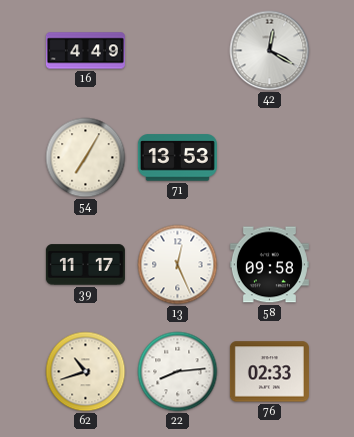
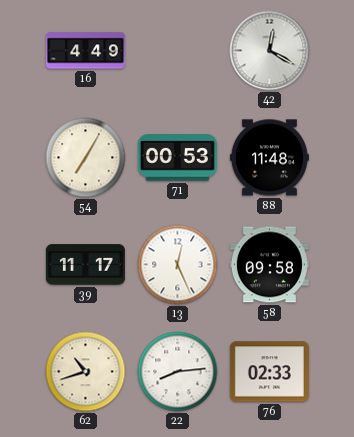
71: 13:53 -> 00:53
88: none -> 11:48
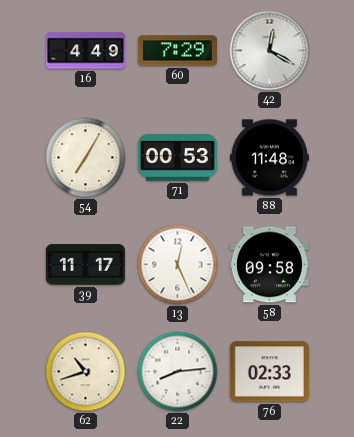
60: none -> 7:29
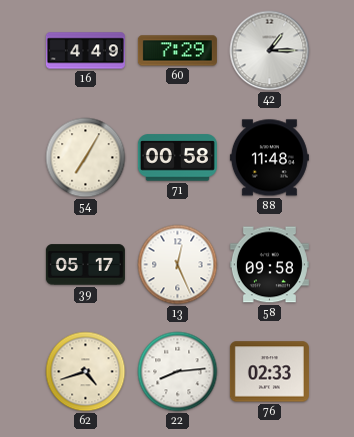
42: 12:20 -> 1:15
71: 00:53 -> 00:58
39: 11:17 -> 05:17
62: 10:42 -> 4:42
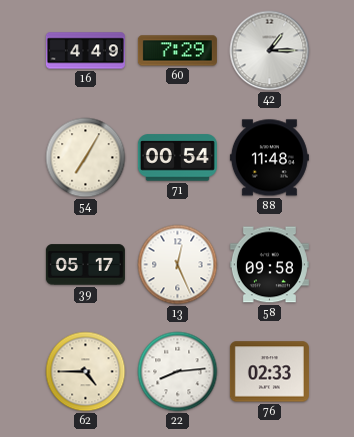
71: 00:58 -> 00:54
62: 4:42 -> 4:45
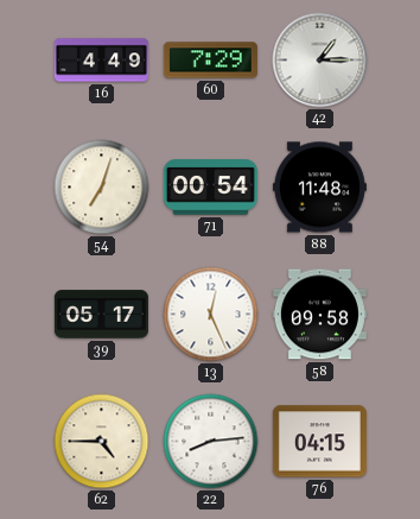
54: 7:05 -> 7:03
76: 02:33 -> 04:15
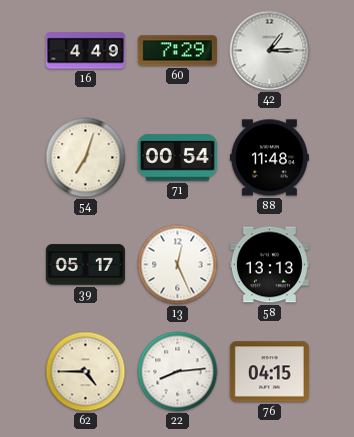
58: 09:58 -> 13:13
